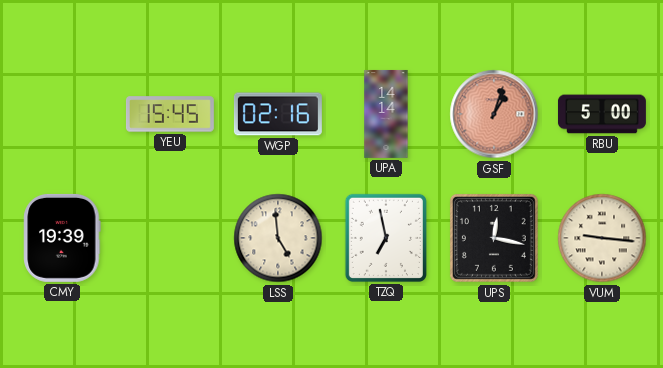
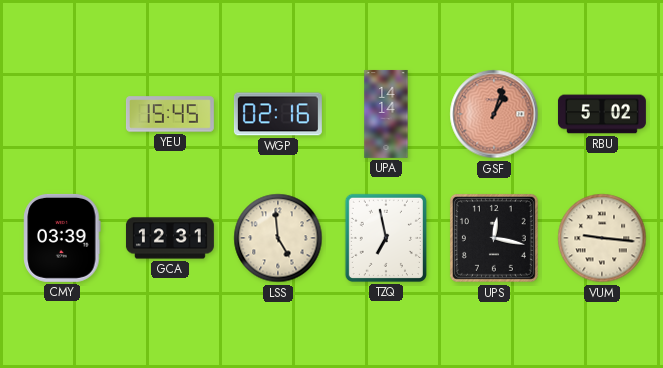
RBU: 5:00 -> 5:02
CMY: 19:39 -> 03:39
GCA: none -> 12:31
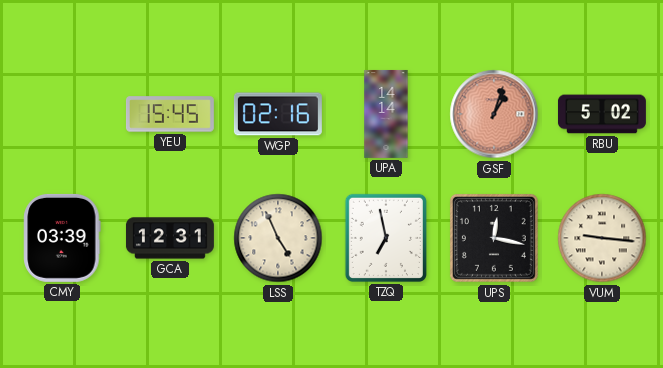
LSS: 4:59 -> 4:56
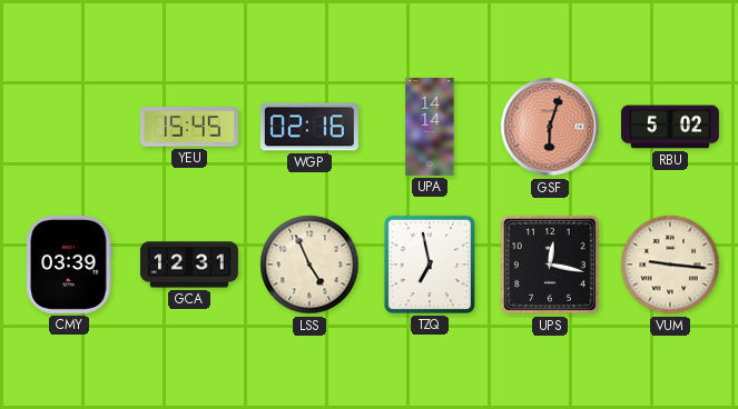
GSF: 1:03 -> 6:03
